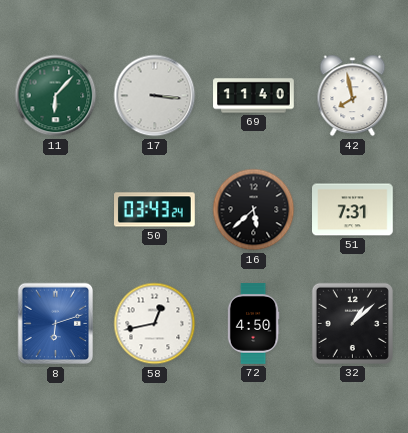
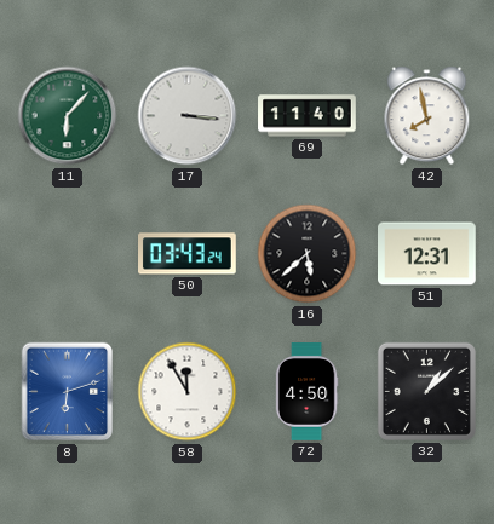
51: 7:31 -> 12:31
58: 12:43 -> 11:55
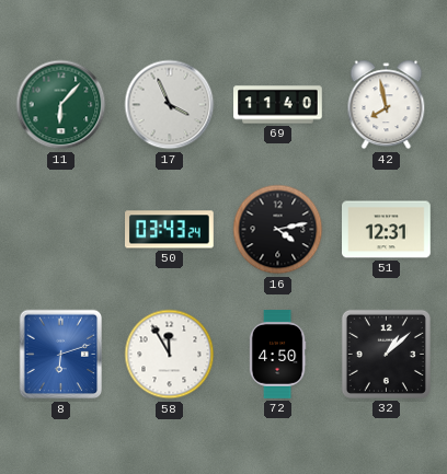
17: 3:16 -> 3:56
16: 5:38 -> 4:13
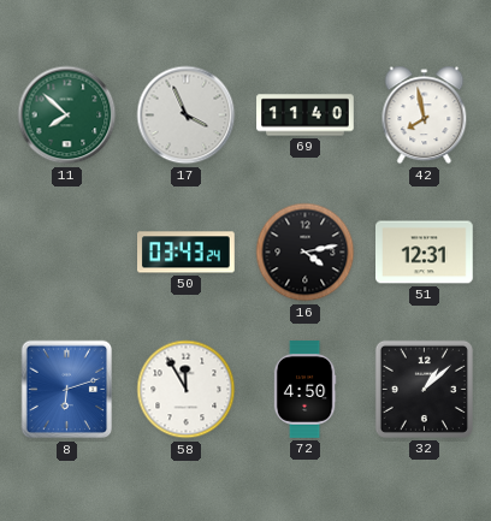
11: 6:07 -> 7:52
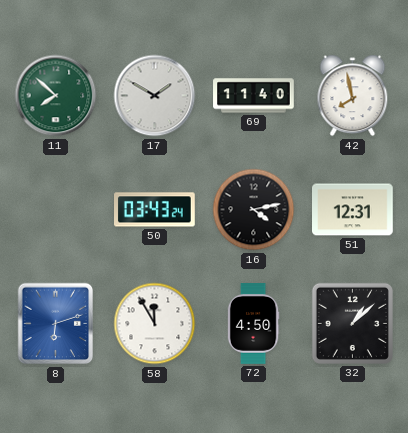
17: 3:56 -> 1:50
